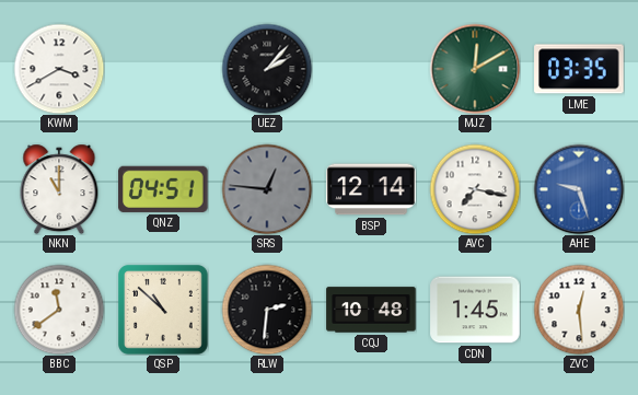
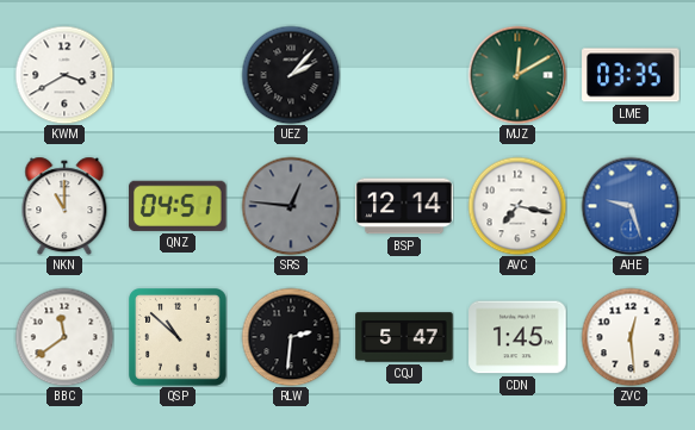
CQJ: 10:48 -> 5:47
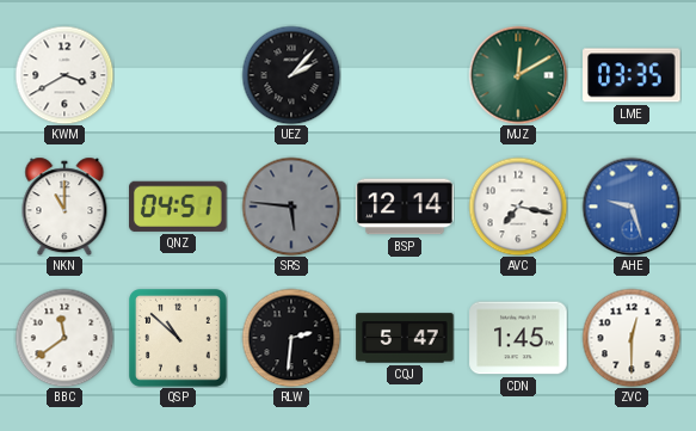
SRS: 12:46 -> 5:46
ZVC: 12:29 -> 12:30
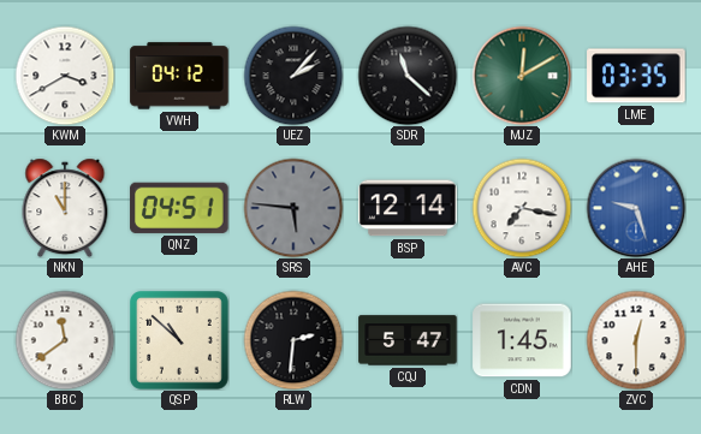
VWH: none -> 04:12
SDR: none -> 11:22
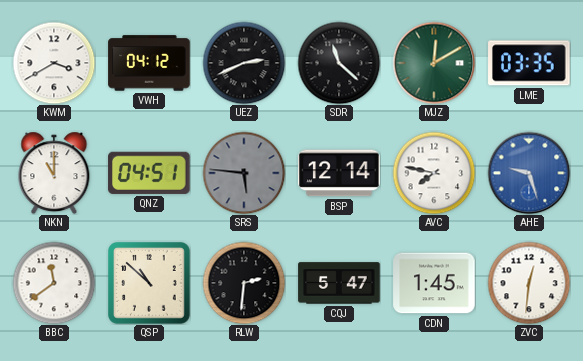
UEZ: 2:07 -> 2:41
AVC: 7:17 -> 7:47
ZVC: 12:30 -> 12:31
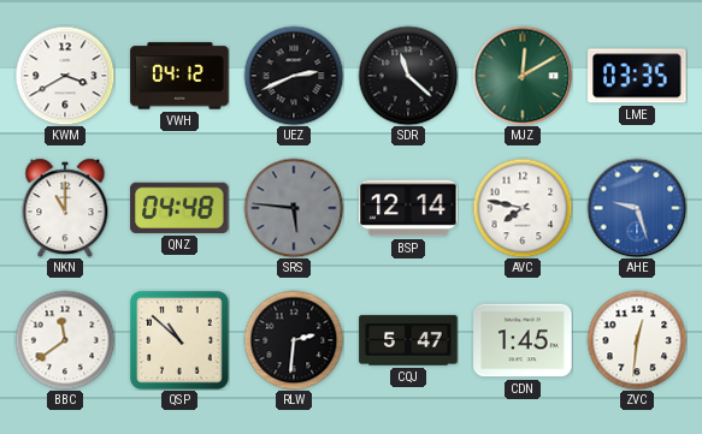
QNZ: 04:51 -> 04:48
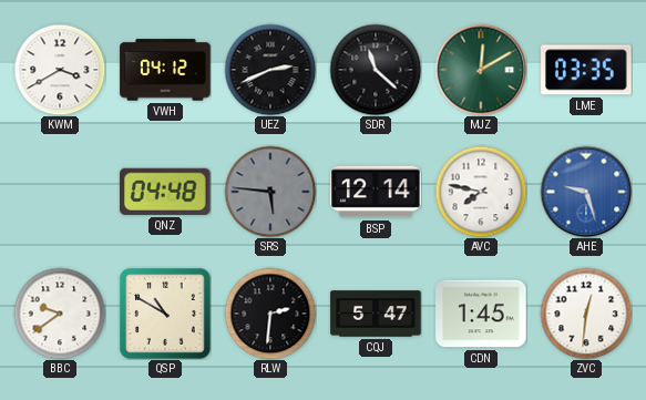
NKN: 11:00 -> none
BBC: 11:39 -> 9:39
QSP: 10:52 -> 10:50
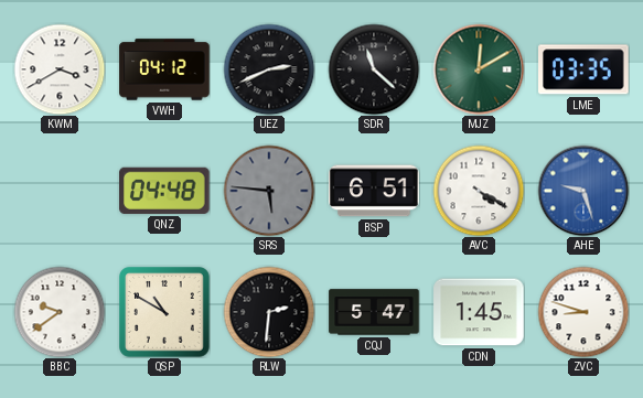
BSP: 12:14 -> 6:51
AVC: 7:47 -> 4:20
ZVC: 12:31 -> 8:48
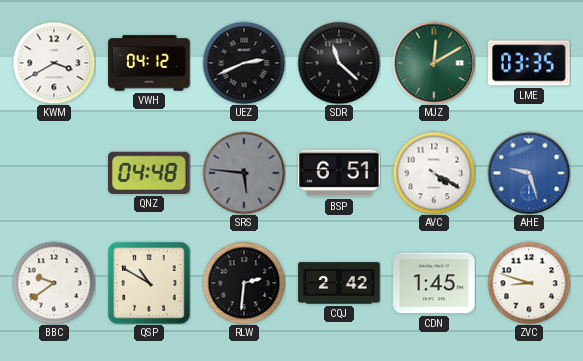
CQJ: 5:47 -> 2:42
